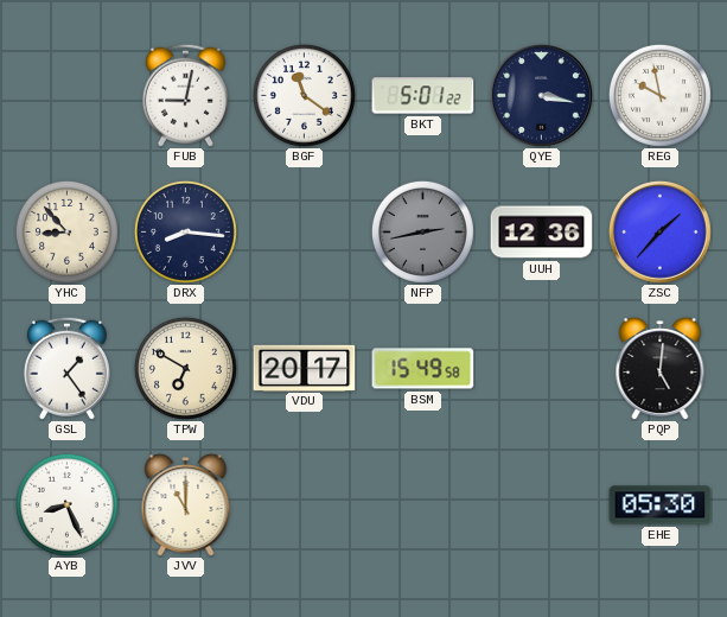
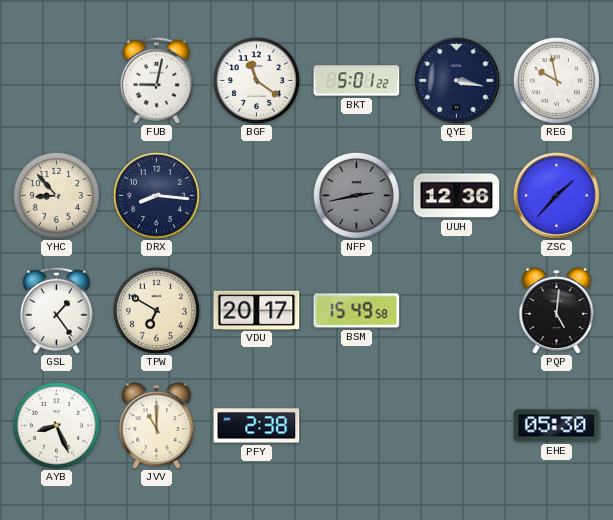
PFY: none -> 2:38
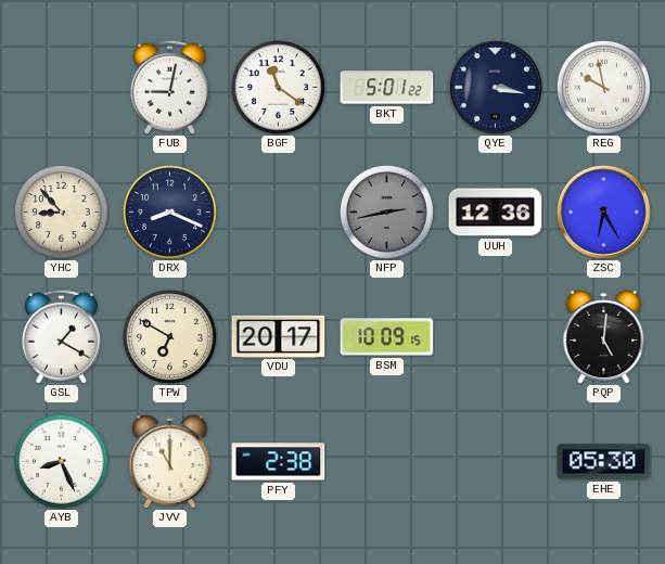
DRX: 8:16 -> 8:19
ZSC: 1:37 -> 6:25
GSL: 1:24 -> 1:20
BSM: 15:49 -> 10:09
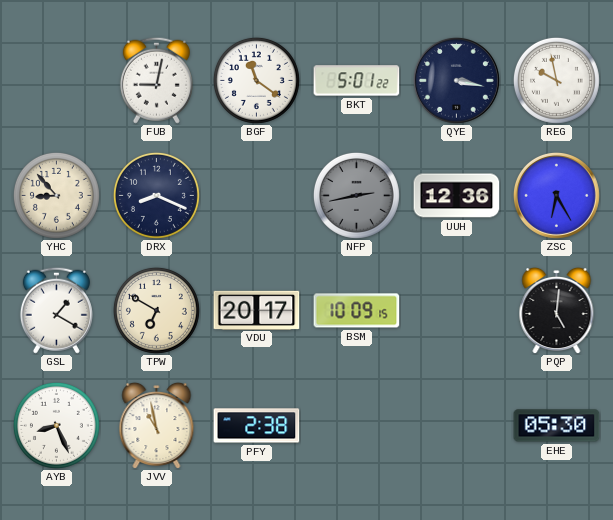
JVV: 11:00 -> 10:58
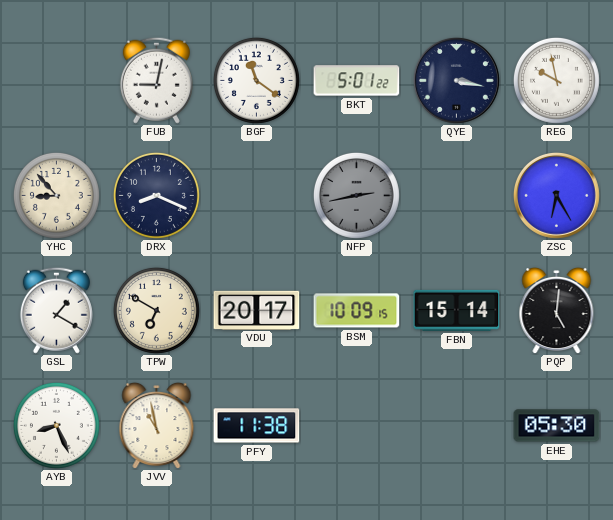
UUH: 12:36 -> none
FBN: none -> 15:14
PFY: 2:38 -> 11:38
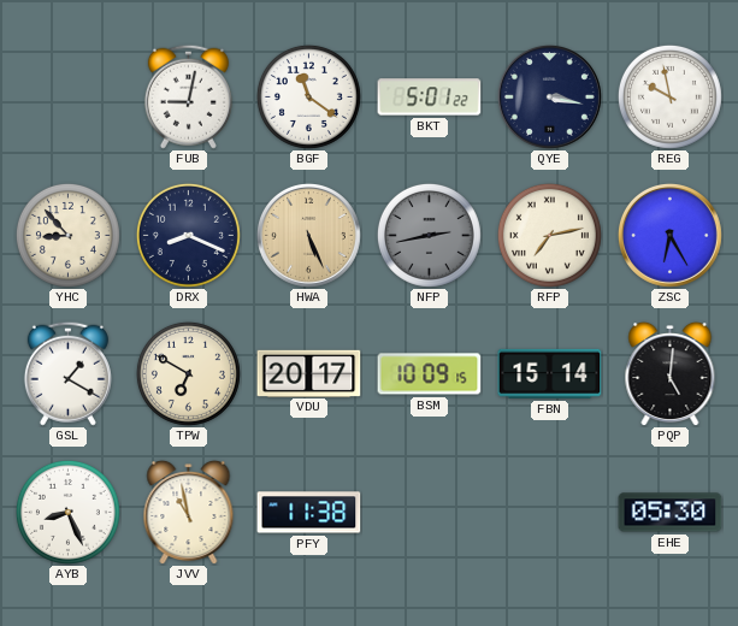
HWA: none -> 5:26
RFP: none -> 7:13
